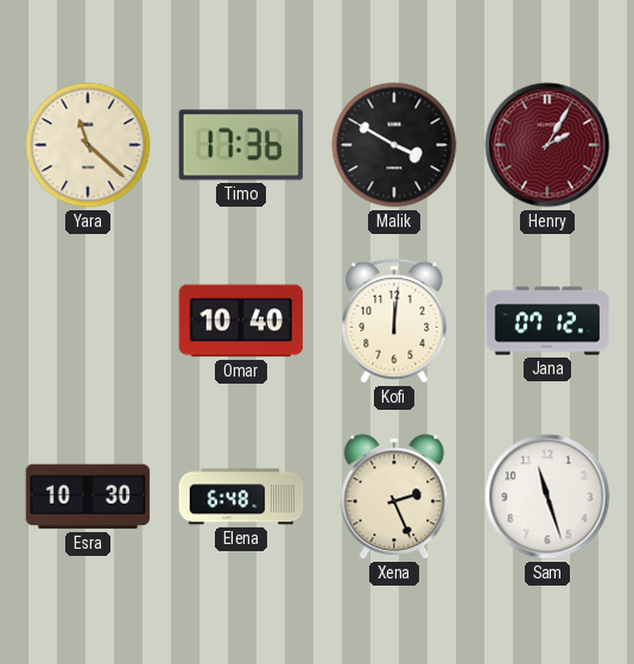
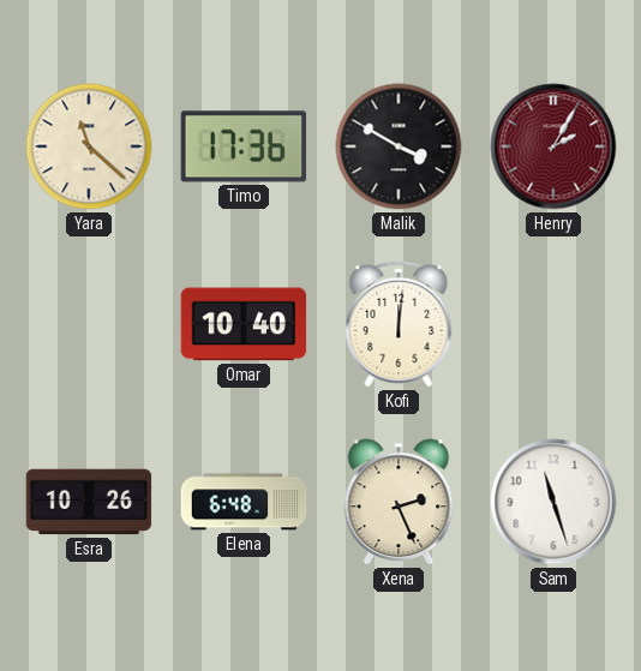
Jana: 07:12 -> none
Esra: 10:30 -> 10:26
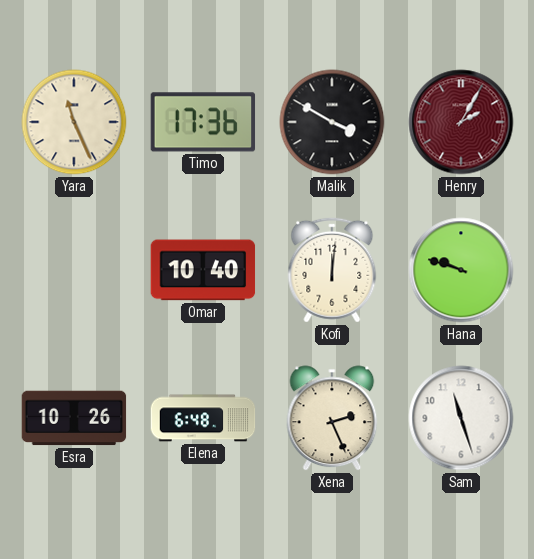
Yara: 11:22 -> 11:26
Hana: none -> 9:48
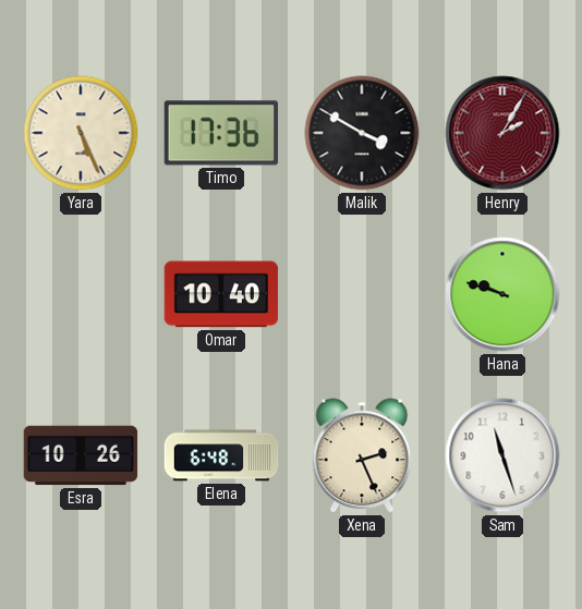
Yara: 11:26 -> 5:26
Kofi: 12:01 -> none
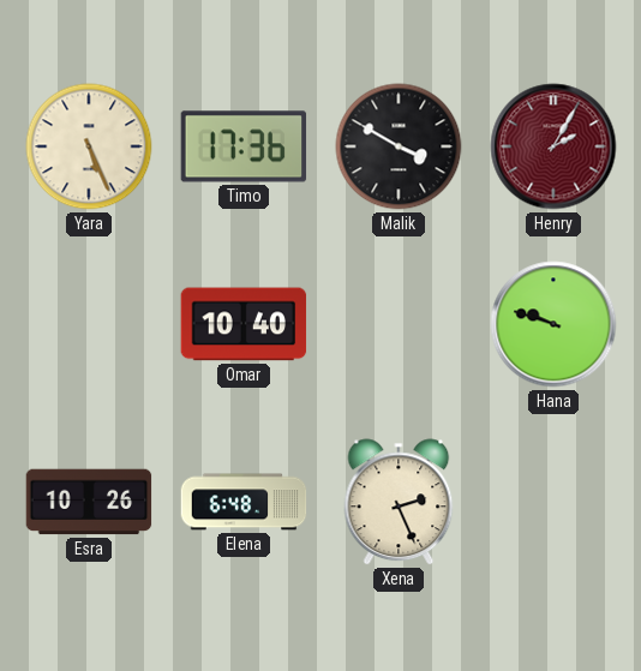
Sam: 11:27 -> none
